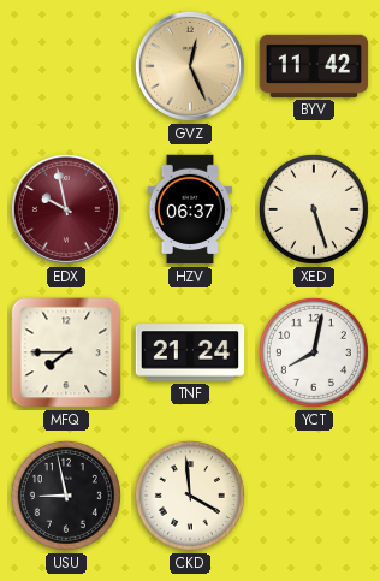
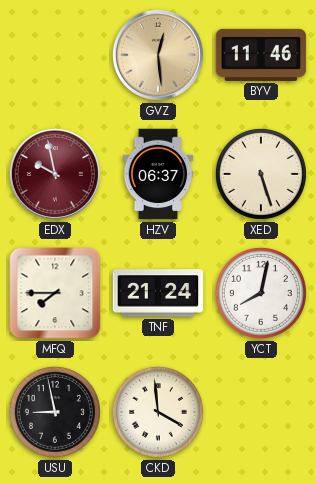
GVZ: 12:26 -> 12:29
BYV: 11:42 -> 11:46
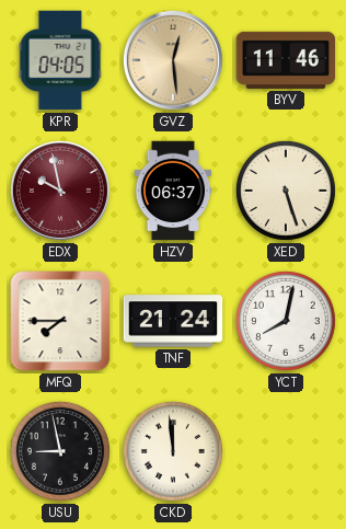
KPR: none -> 04:05
CKD: 3:59 -> 11:59
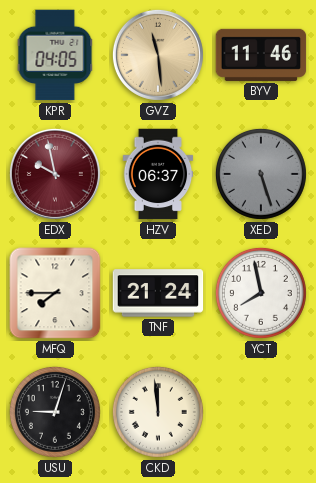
GVZ: 12:29 -> 11:29
XED dial: cream -> grey
YCT: 8:02 -> 7:58
USU: 8:58 -> 9:03
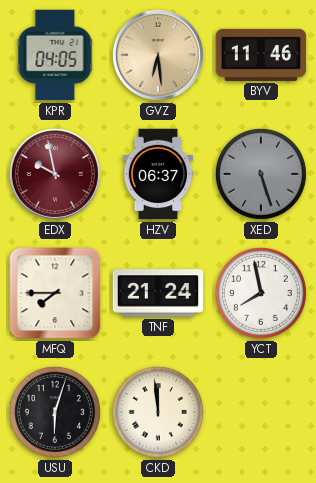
GVZ: 11:29 -> 6:29
USU: 9:03 -> 6:03
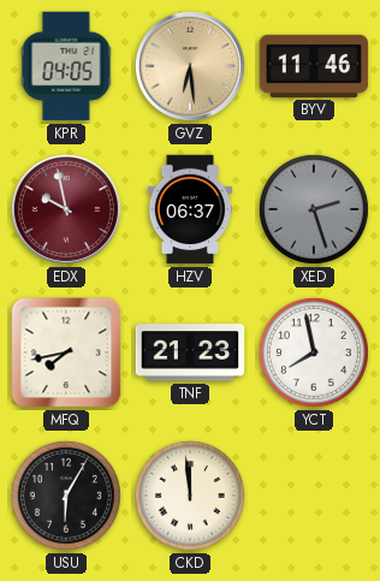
XED: 5:27 -> 2:27
MFQ: 7:45 -> 7:43
TNF: 21:24 -> 21:23
USU: 6:03 -> 6:05
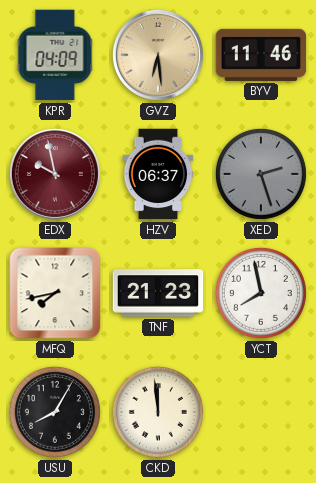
KPR: 04:05 -> 04:09
USU: 6:05 -> 8:05
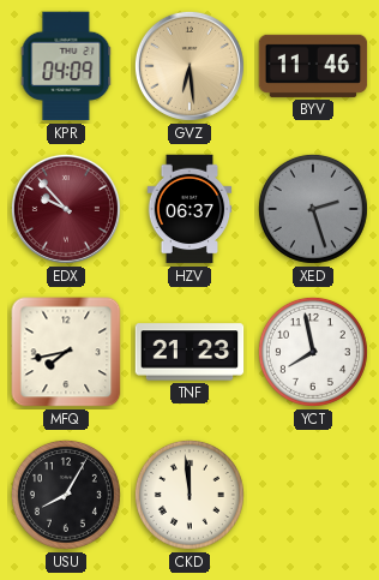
EDX: 9:58 -> 9:53
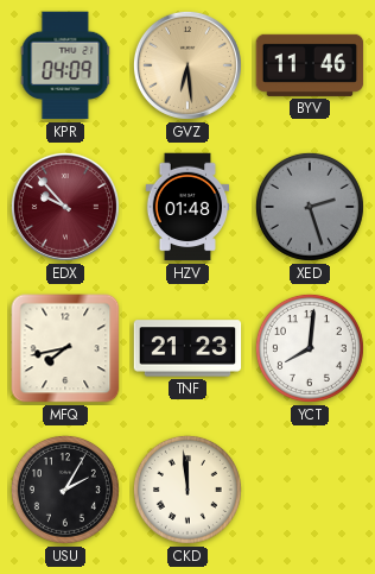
HZV: 06:37 -> 01:48
YCT: 7:58 -> 8:01
USU: 8:05 -> 2:05
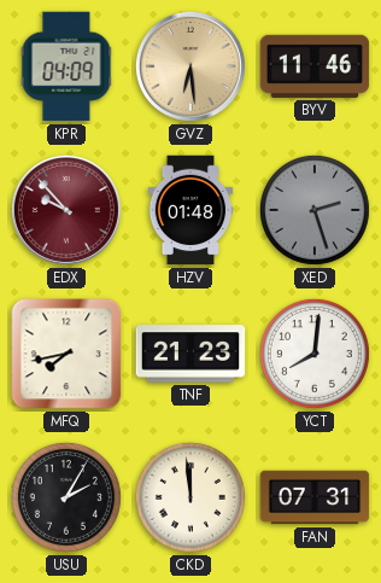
FAN: none -> 07:31
